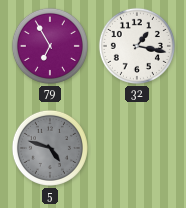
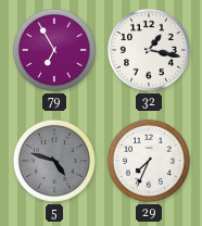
29: none -> 7:34
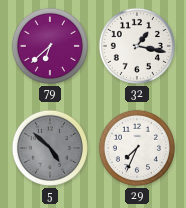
79: 6:55 -> 6:38
5: 4:48 -> 4:52
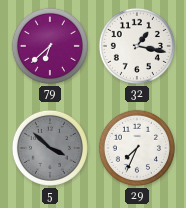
5: 4:52 -> 3:52
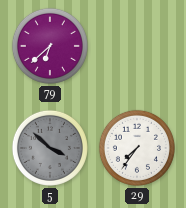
32: 1:17 -> none
29: 7:34 -> 7:36
